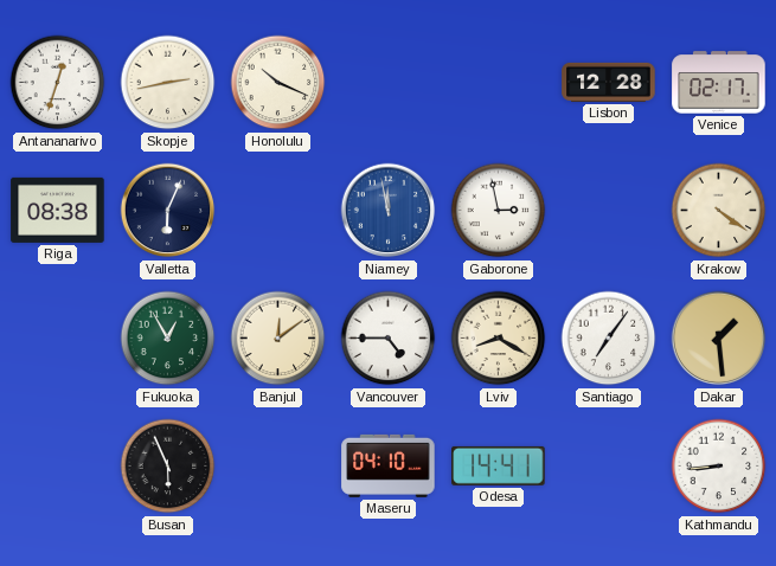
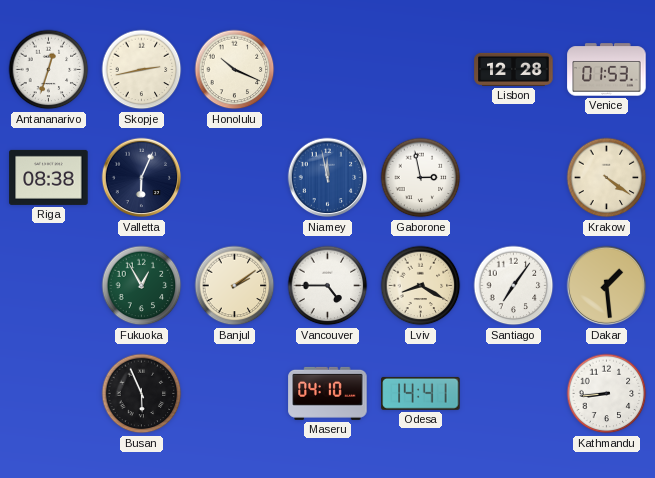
Venice: 02:17 -> 01:53
Banjul: 12:09 -> 2:09
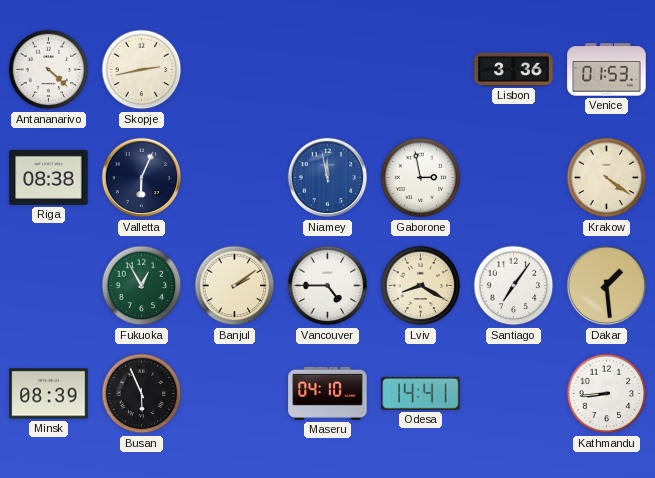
Antananarivo: 12:33 -> 4:22
Honolulu: 10:19 -> none
Lisbon: 12:28 -> 3:36
Minsk: none -> 08:39
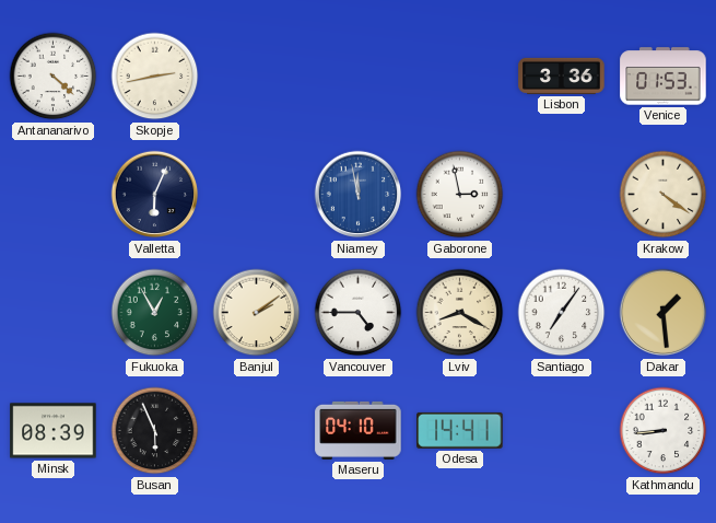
Riga: 08:38 -> none
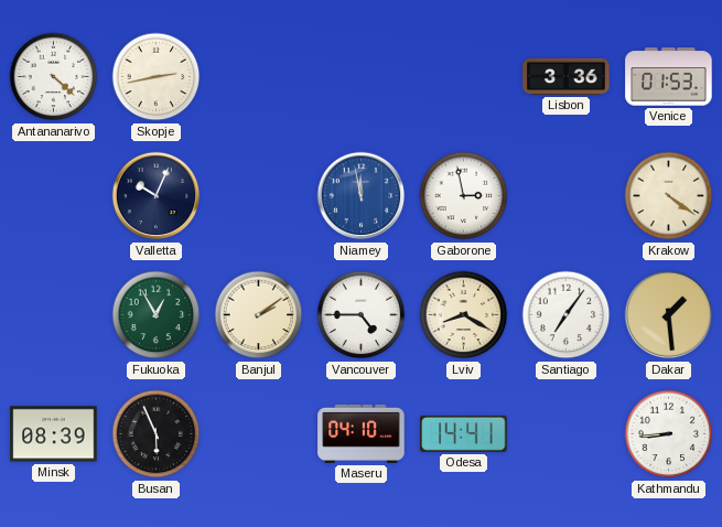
Valletta: 6:04 -> 10:04
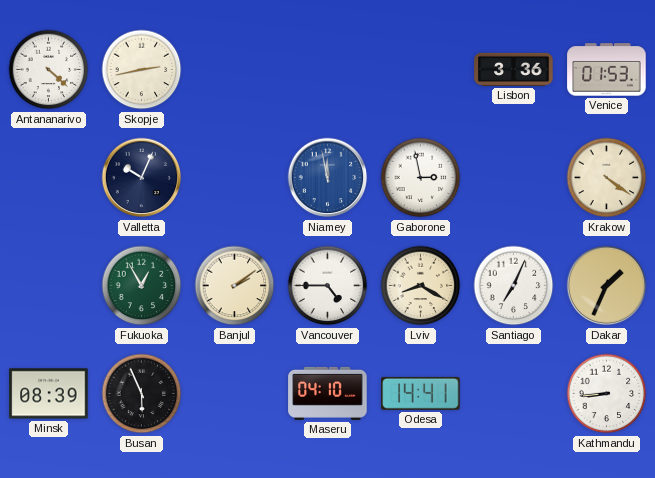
Santiago: 7:06 -> 7:04
Dakar: 1:29 -> 1:34
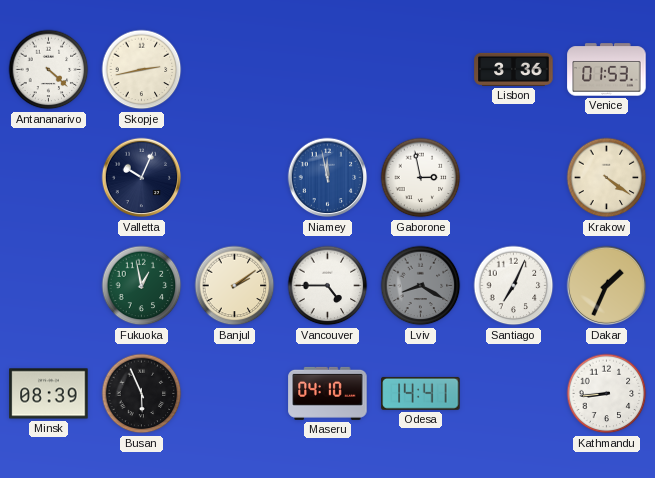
Fukuoka: 12:55 -> 12:58
Lviv dial: cream -> grey
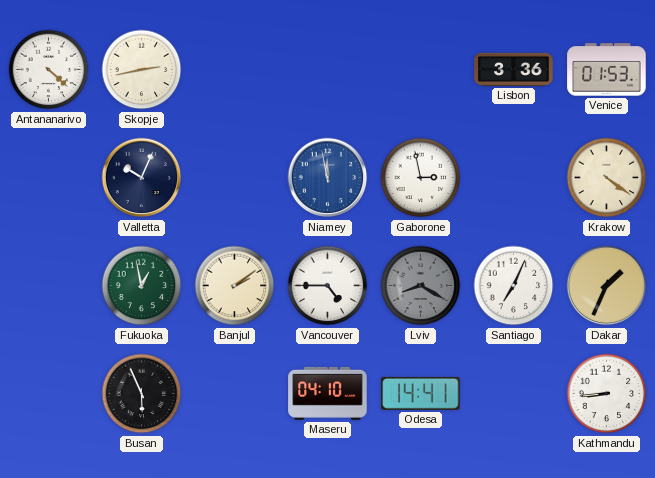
Minsk: 08:39 -> none
